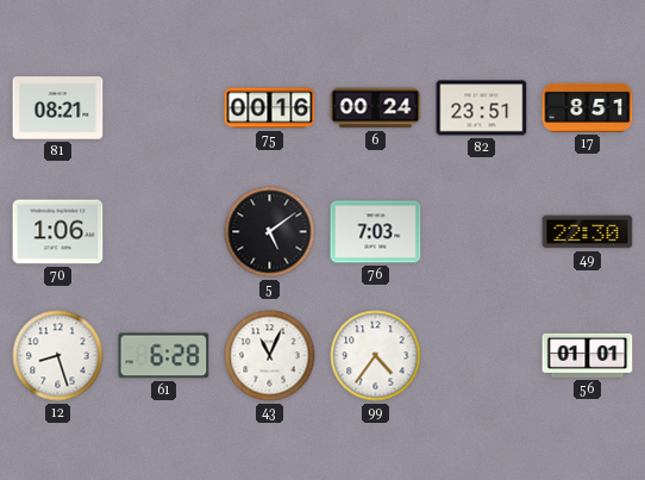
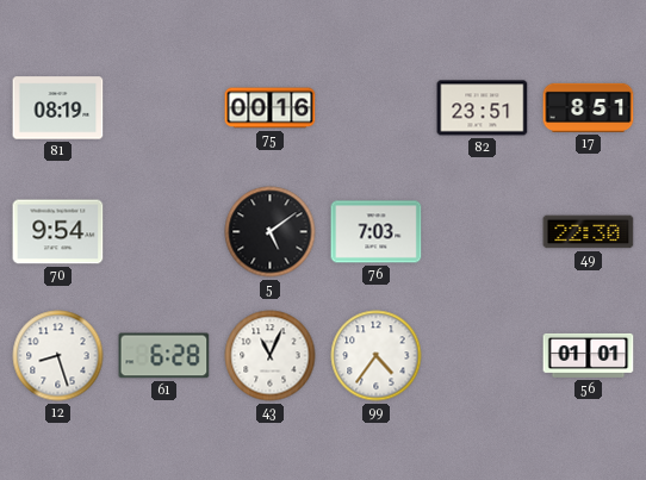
81: 08:21 -> 08:19
6: 00:24 -> none
70: 1:06 -> 9:54
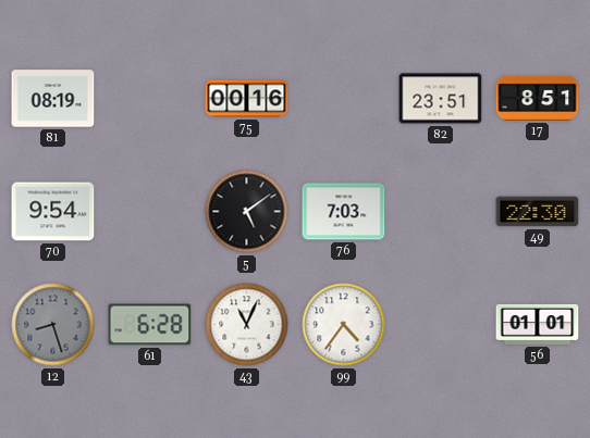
12 dial: white -> grey
